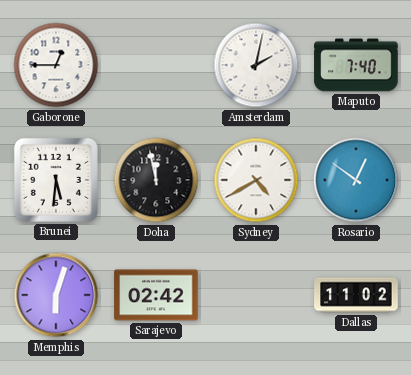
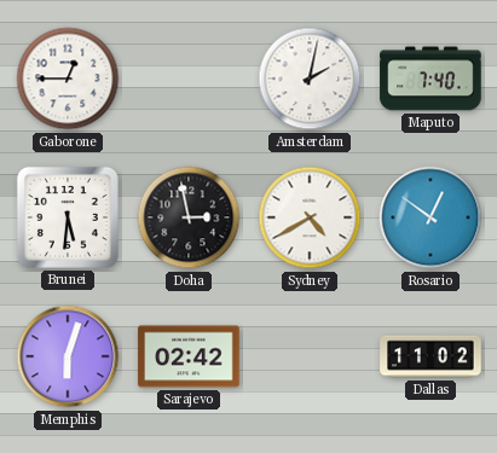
Doha: 11:58 -> 2:58
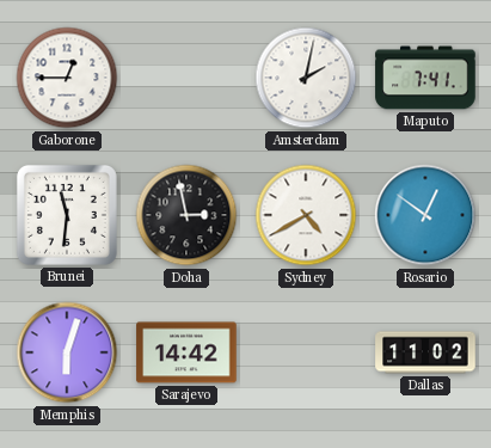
Maputo: 7:40 -> 7:41
Brunei: 5:31 -> 11:31
Sarajevo: 02:42 -> 14:42
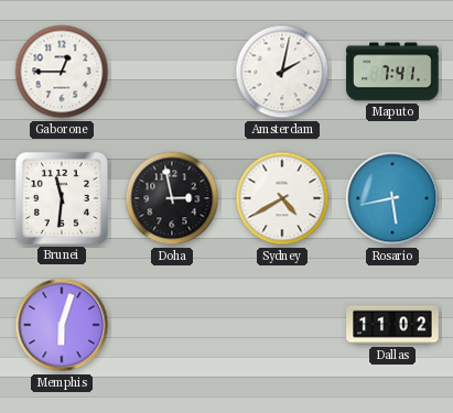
Rosario: 12:51 -> 5:43
Sarajevo: 14:42 -> none
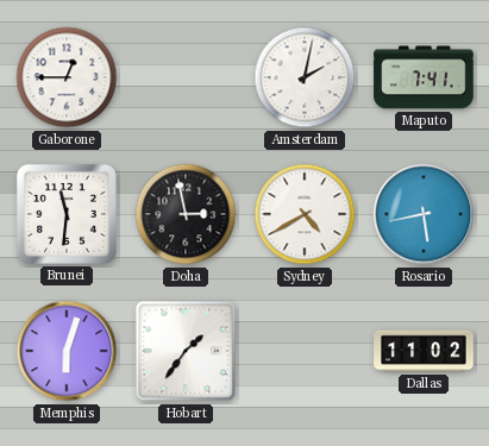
Hobart: none -> 1:36
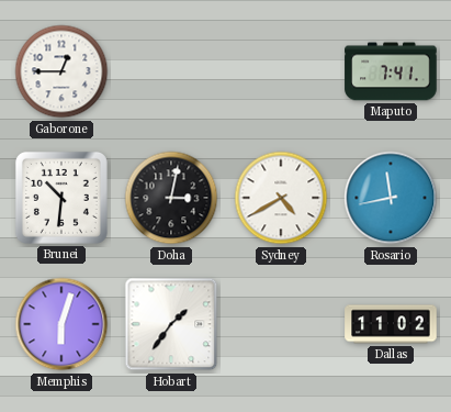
Amsterdam: 2:02 -> none
Brunei: 11:31 -> 10:31
Doha: 2:58 -> 3:02
Rosario: 5:43 -> 11:43
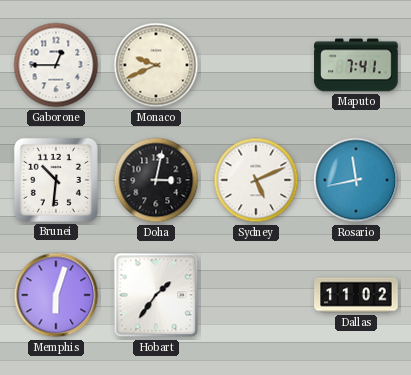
Monaco: none -> 9:41
Sydney: 4:40 -> 5:11
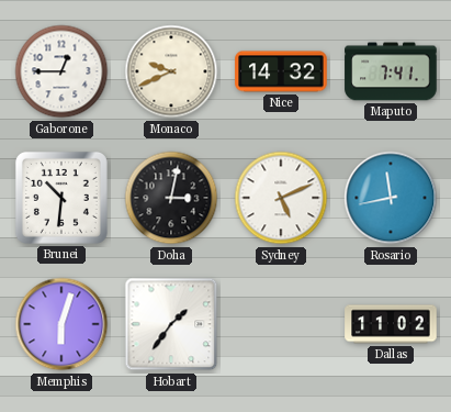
Nice: none -> 14:32
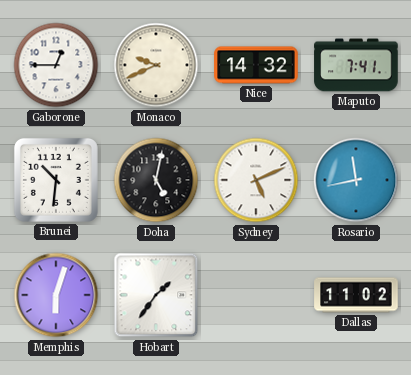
Doha: 3:02 -> 5:02
